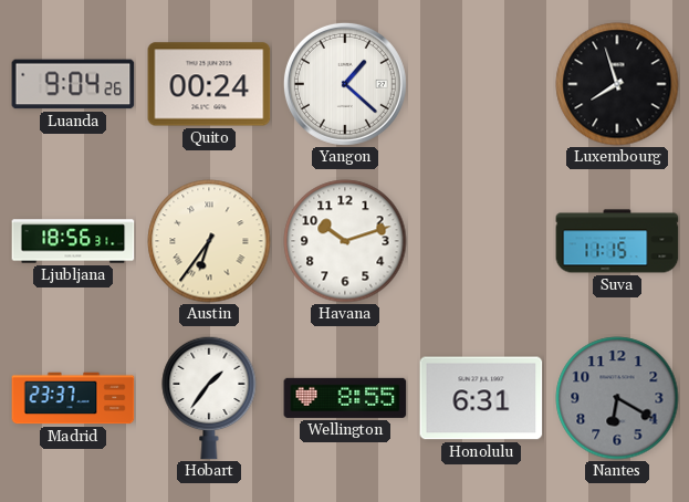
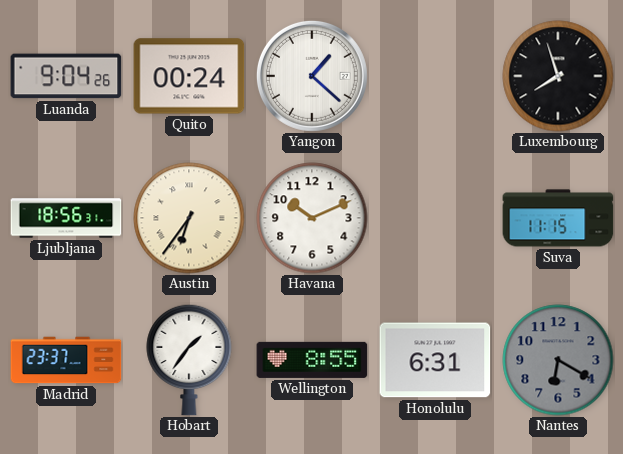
Havana: 10:12 -> 10:11
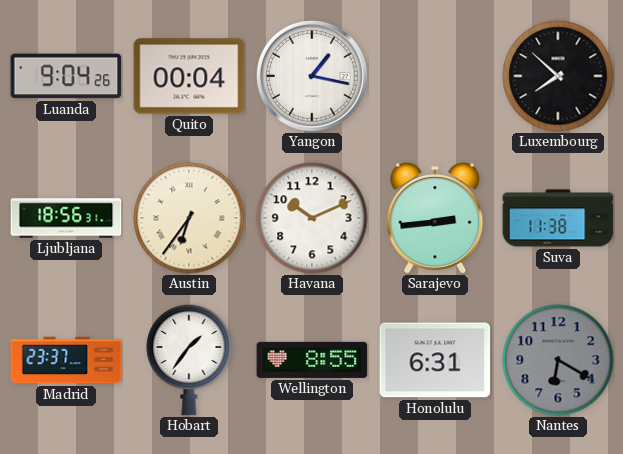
Quito: 00:24 -> 00:04
Yangon: 1:22 -> 1:17
Luxembourg: 7:57 -> 7:52
Sarajevo: none -> 2:44
Suva: 11:15 -> 11:38
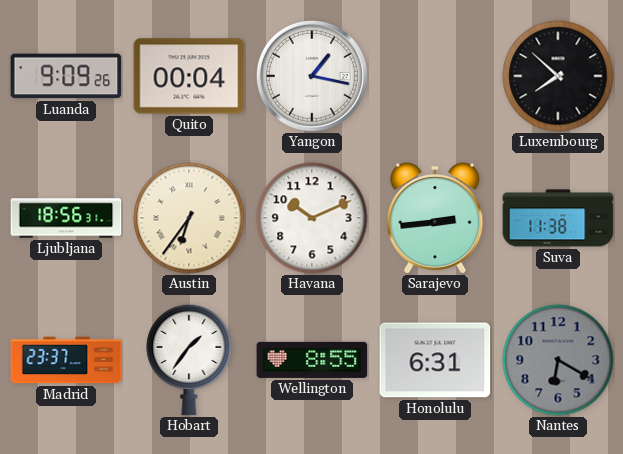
Luanda: 9:04 -> 9:09
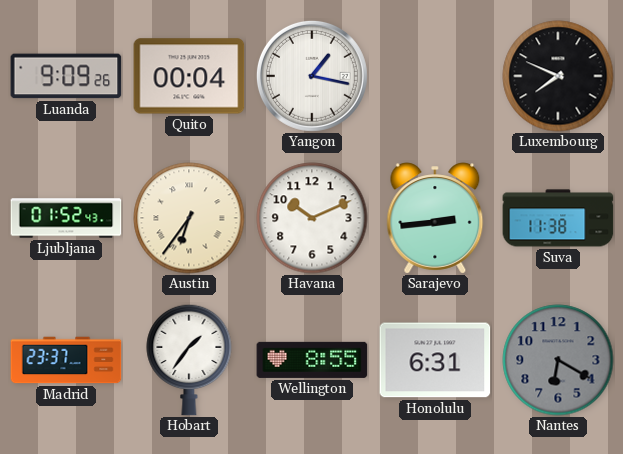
Luxembourg: 7:52 -> 7:49
Ljubljana: 18:56 -> 01:52
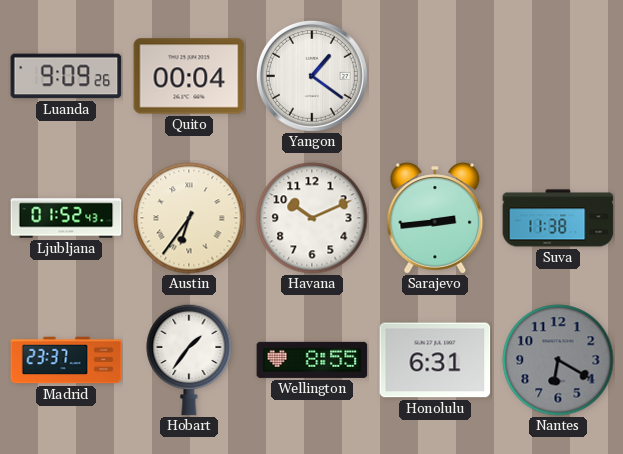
Yangon: 1:17 -> 1:21
Luxembourg: 7:49 -> none
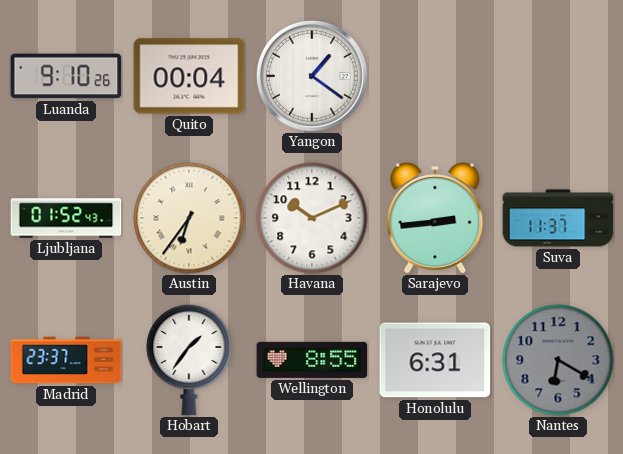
Luanda: 9:09 -> 9:10
Suva: 11:38 -> 11:37
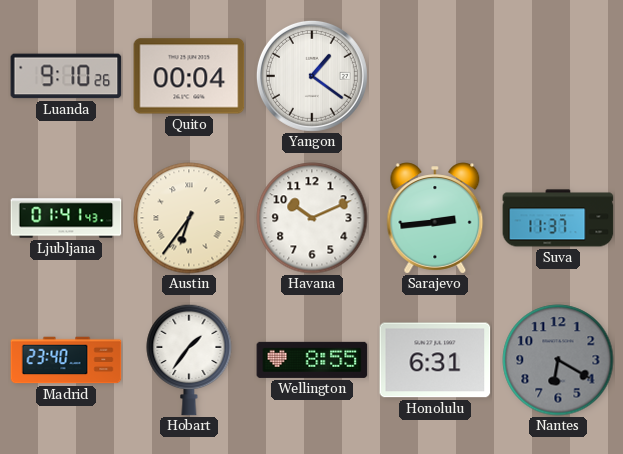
Ljubljana: 01:52 -> 01:41
Madrid: 23:37 -> 23:40
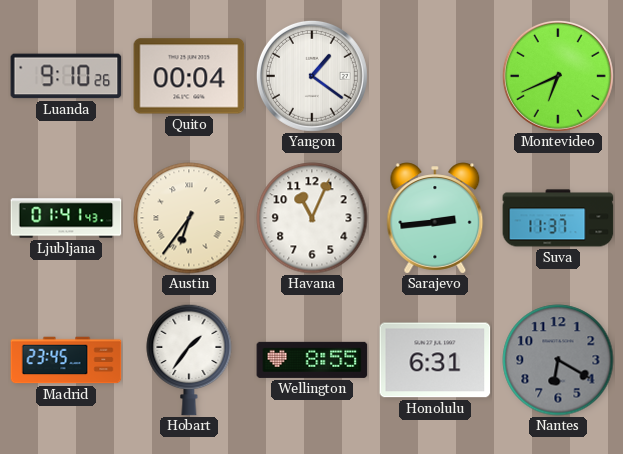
Montevideo: none -> 6:41
Havana: 10:11 -> 11:04
Madrid: 23:40 -> 23:45
